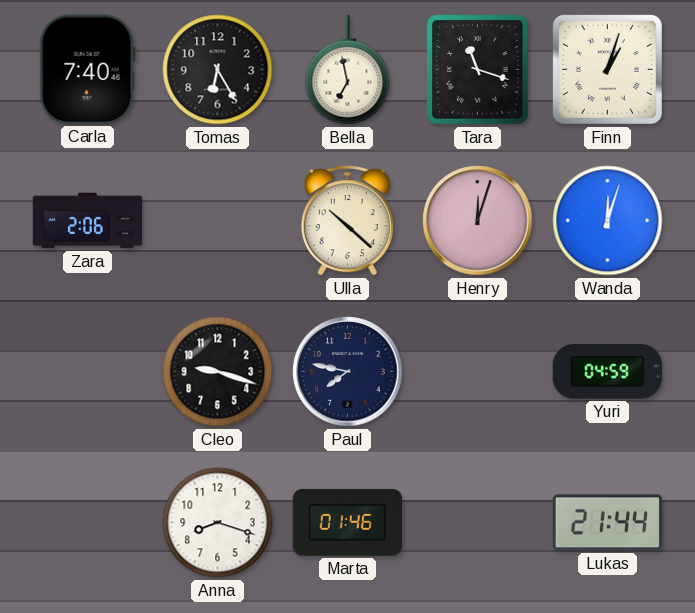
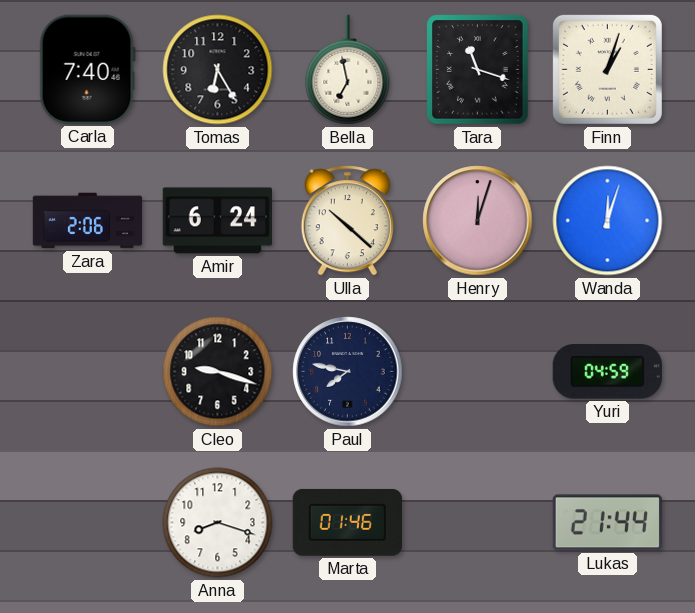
Amir: none -> 6:24
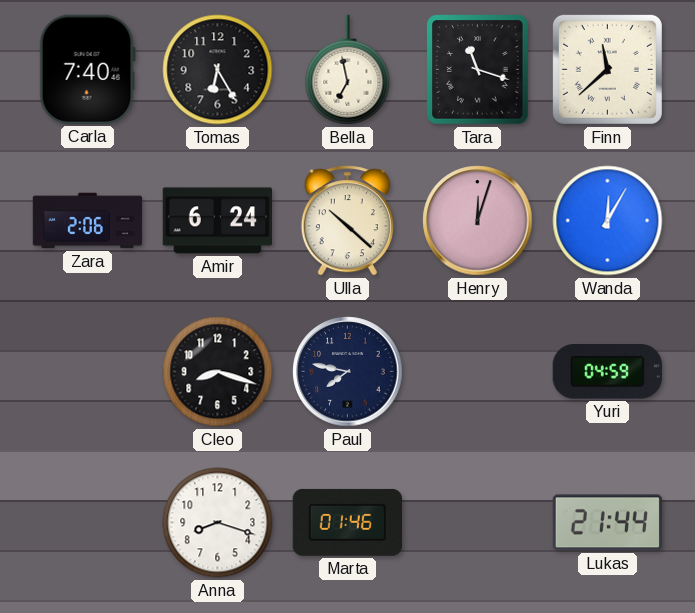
Finn: 1:03 -> 11:38
Wanda: 12:03 -> 12:05
Cleo: 9:18 -> 8:18
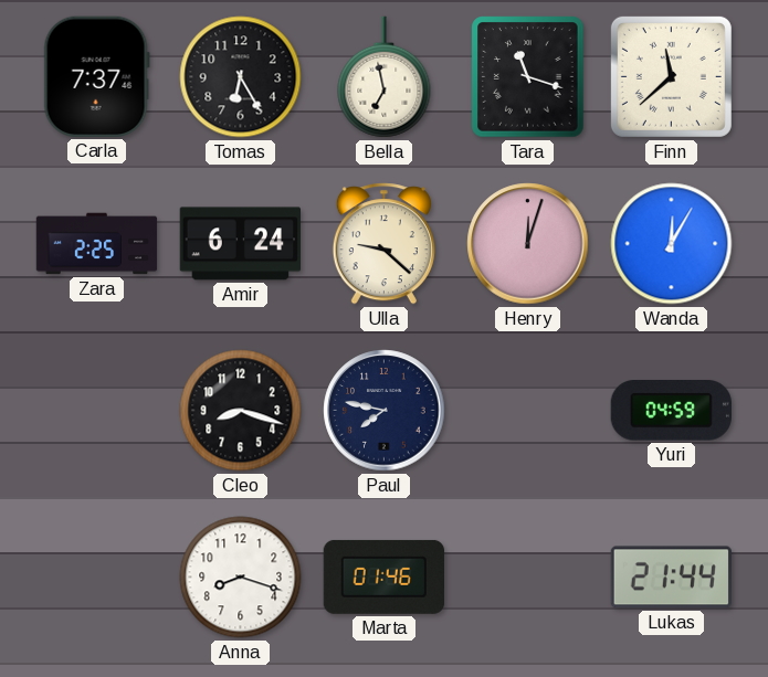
Carla: 7:40 -> 7:37
Zara: 2:06 -> 2:25
Ulla: 10:22 -> 9:22
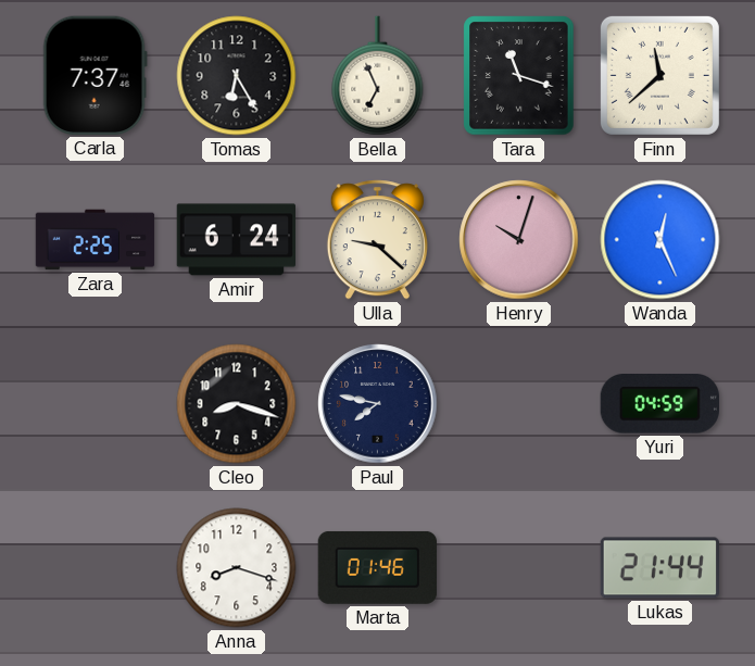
Bella: 6:58 -> 6:56
Henry: 12:03 -> 10:03
Wanda: 12:05 -> 12:26
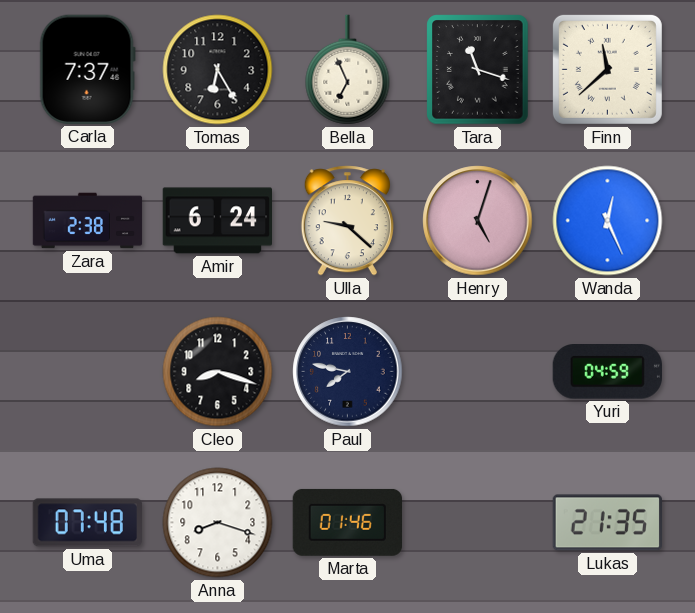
Zara: 2:25 -> 2:38
Henry: 10:03 -> 5:03
Uma: none -> 07:48
Lukas: 21:44 -> 21:35
